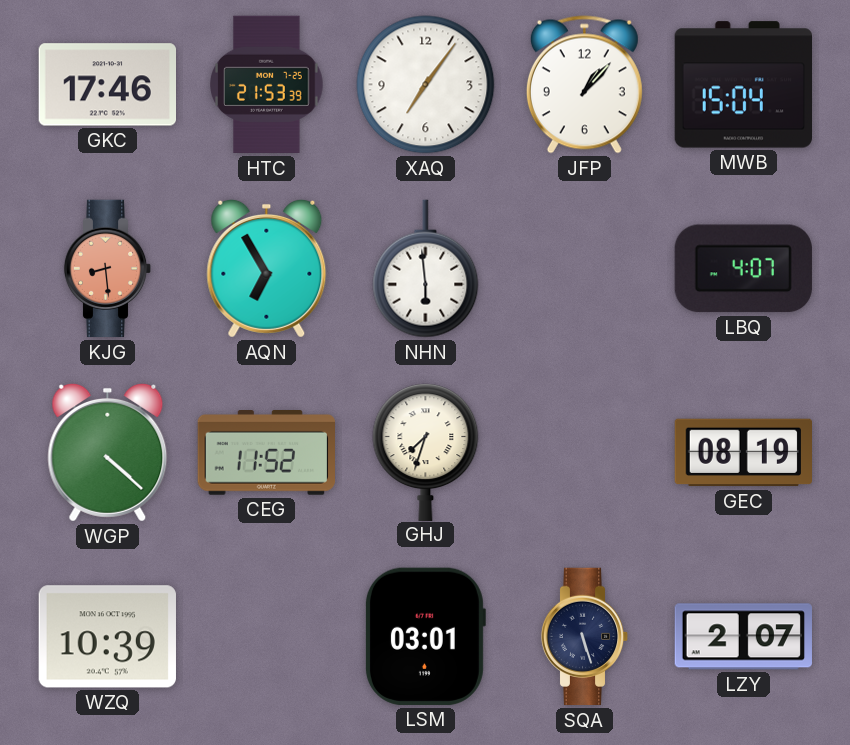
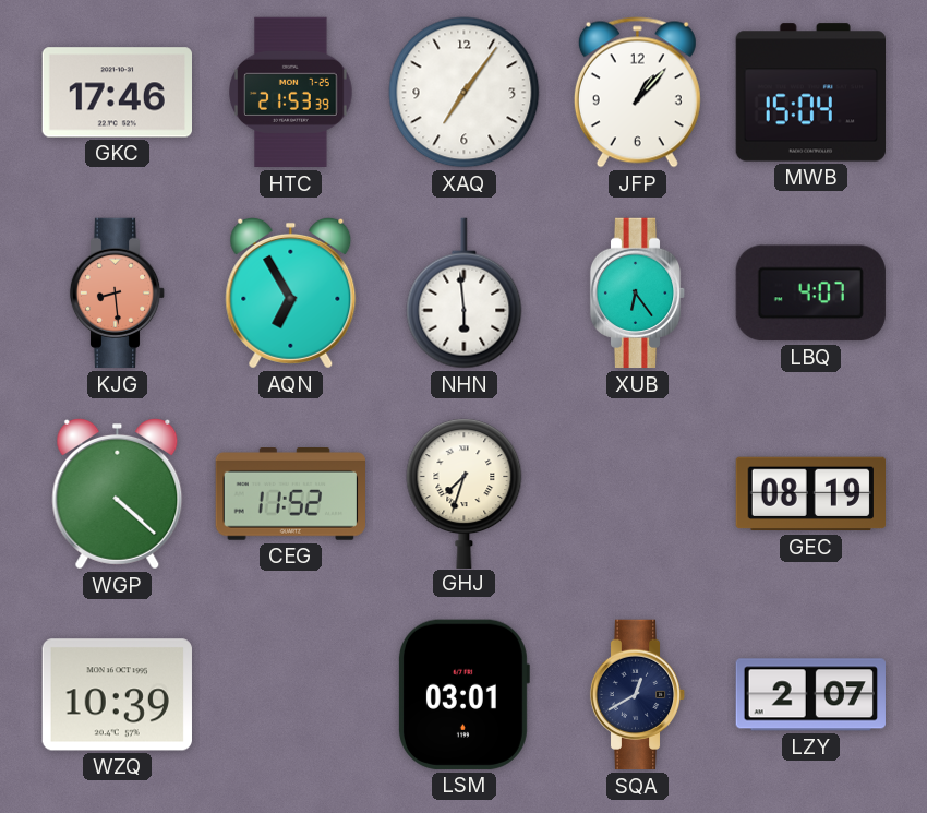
XUB: none -> 6:24
SQA: 5:27 -> 12:40
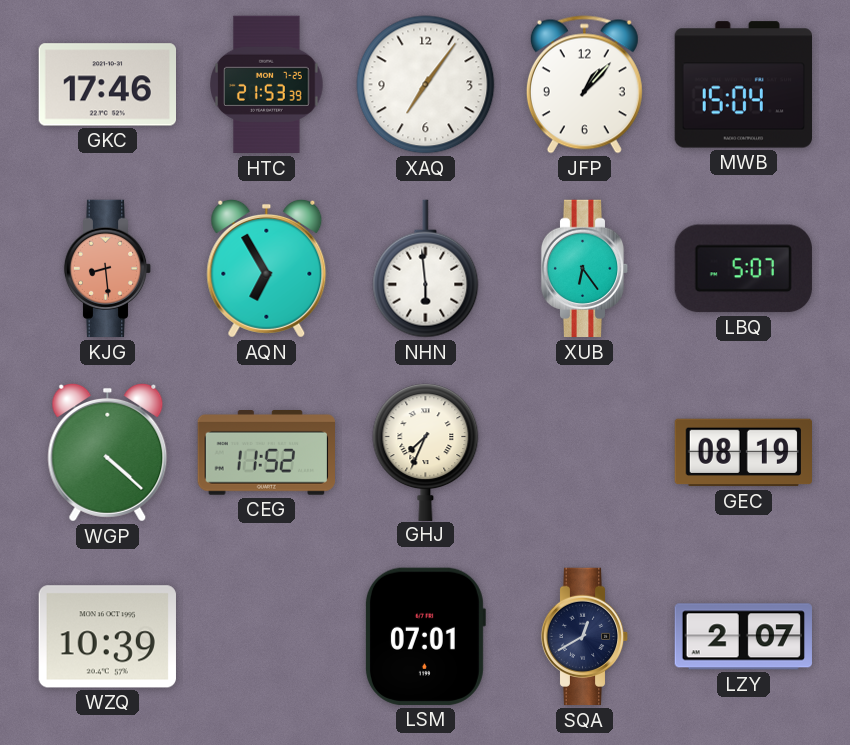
LBQ: 4:07 -> 5:07
GHJ: 7:33 -> 7:34
LSM: 03:01 -> 07:01
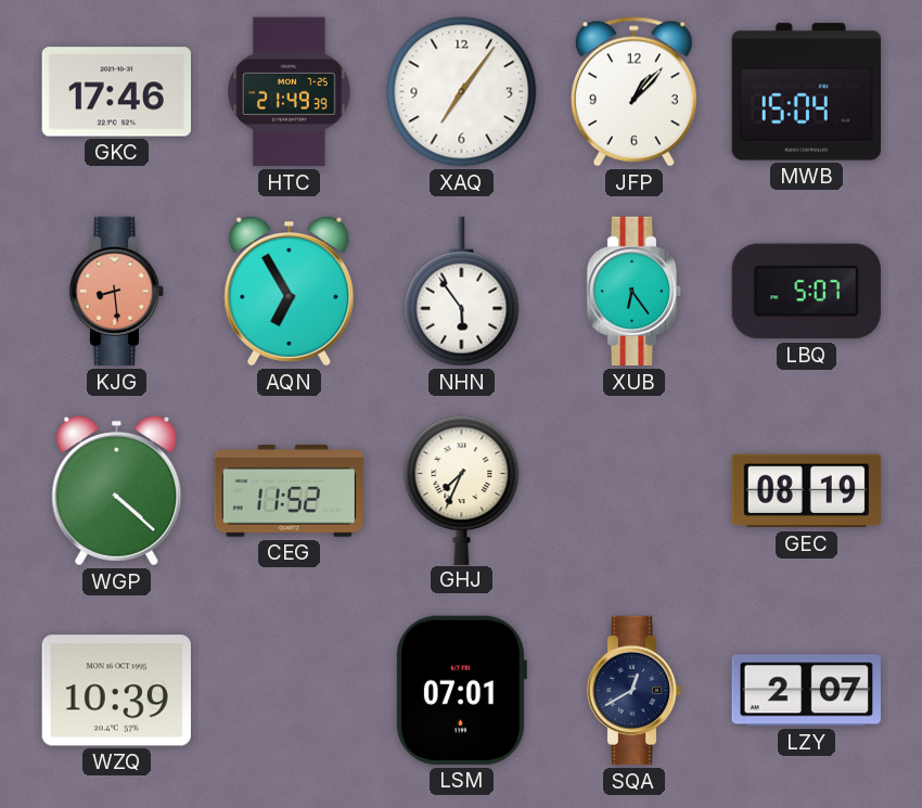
HTC: 21:53 -> 21:49
NHN: 5:59 -> 5:54
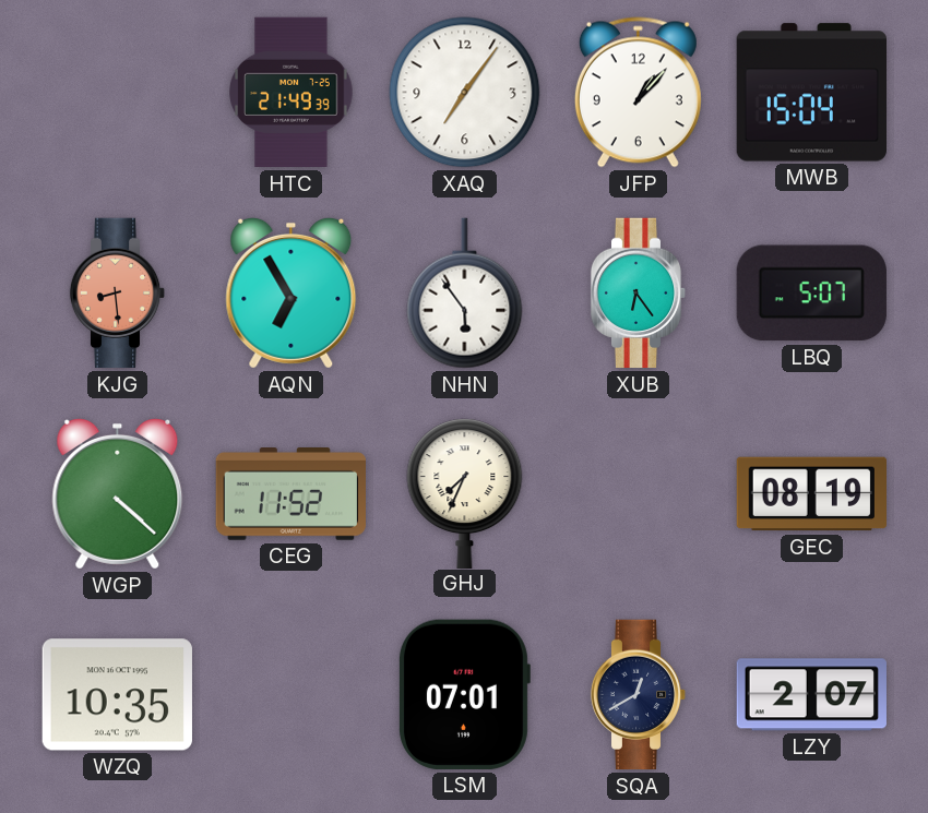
GKC: 17:46 -> none
WZQ: 10:39 -> 10:35
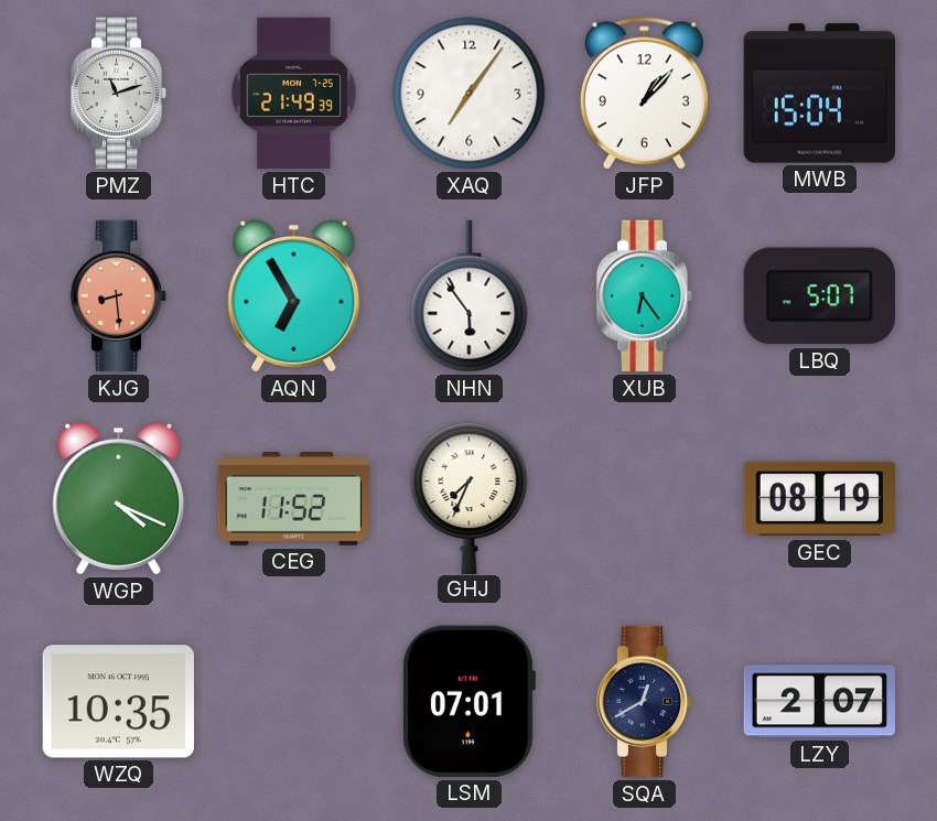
PMZ: none -> 11:12
WGP: 4:22 -> 4:19
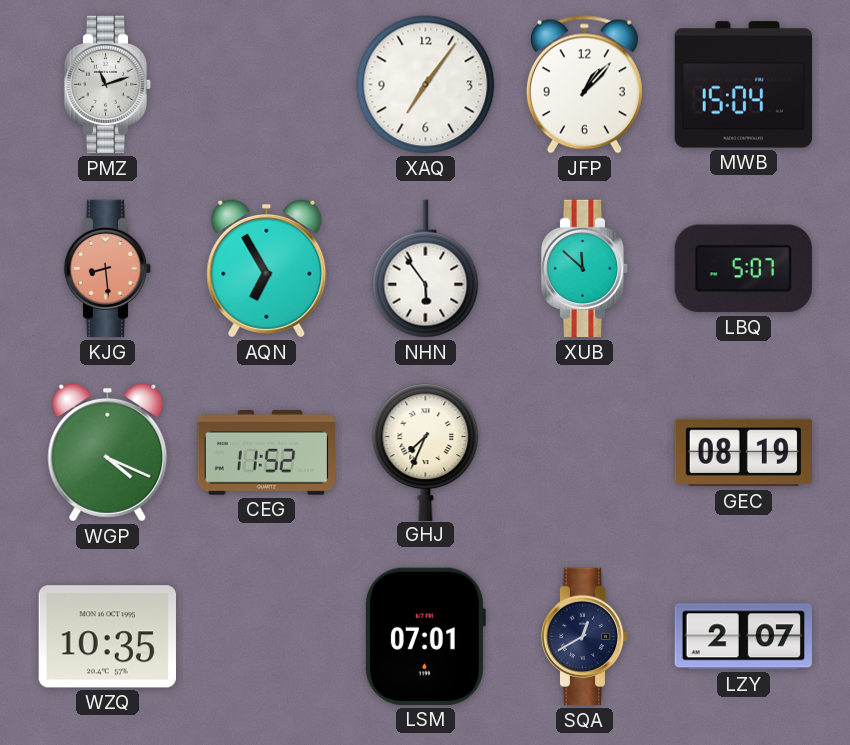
HTC: 21:49 -> none
XUB: 6:24 -> 11:52
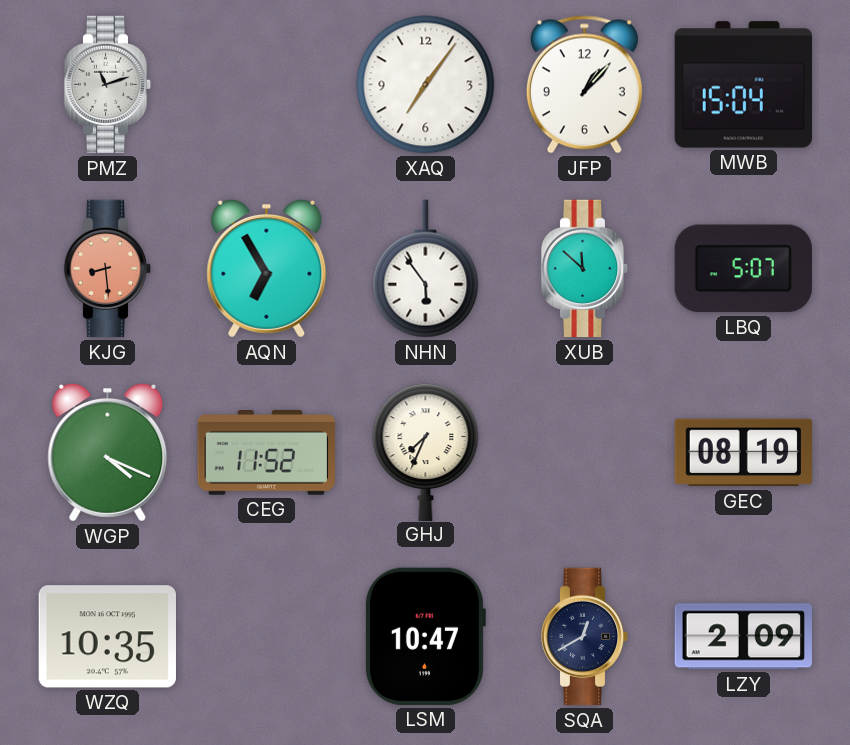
LSM: 07:01 -> 10:47
LZY: 2:07 -> 2:09
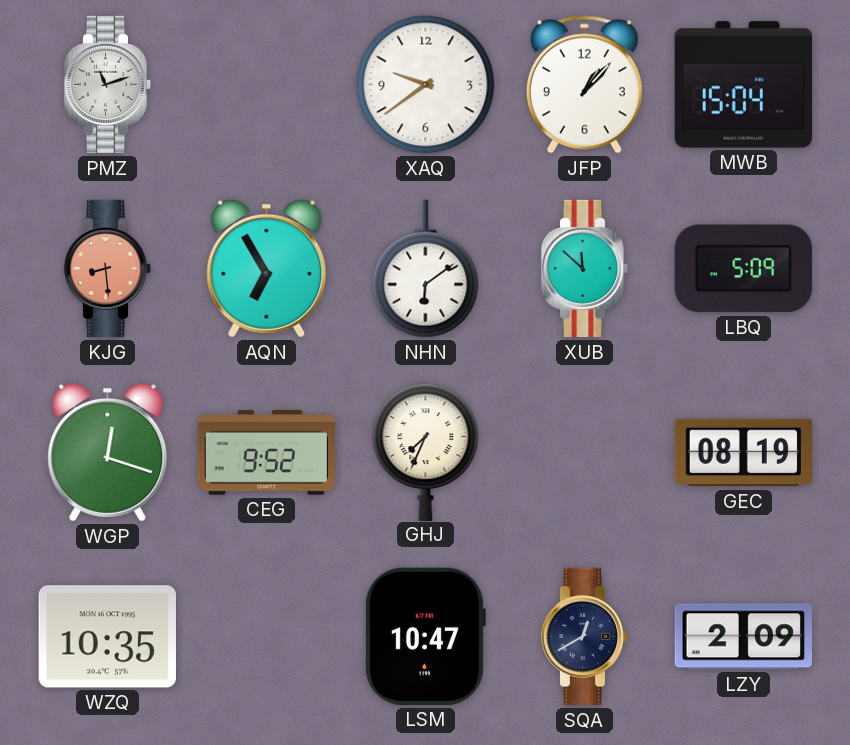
XAQ: 7:06 -> 9:39
NHN: 5:54 -> 6:09
LBQ: 5:07 -> 5:09
WGP: 4:19 -> 12:18
CEG: 11:52 -> 9:52
